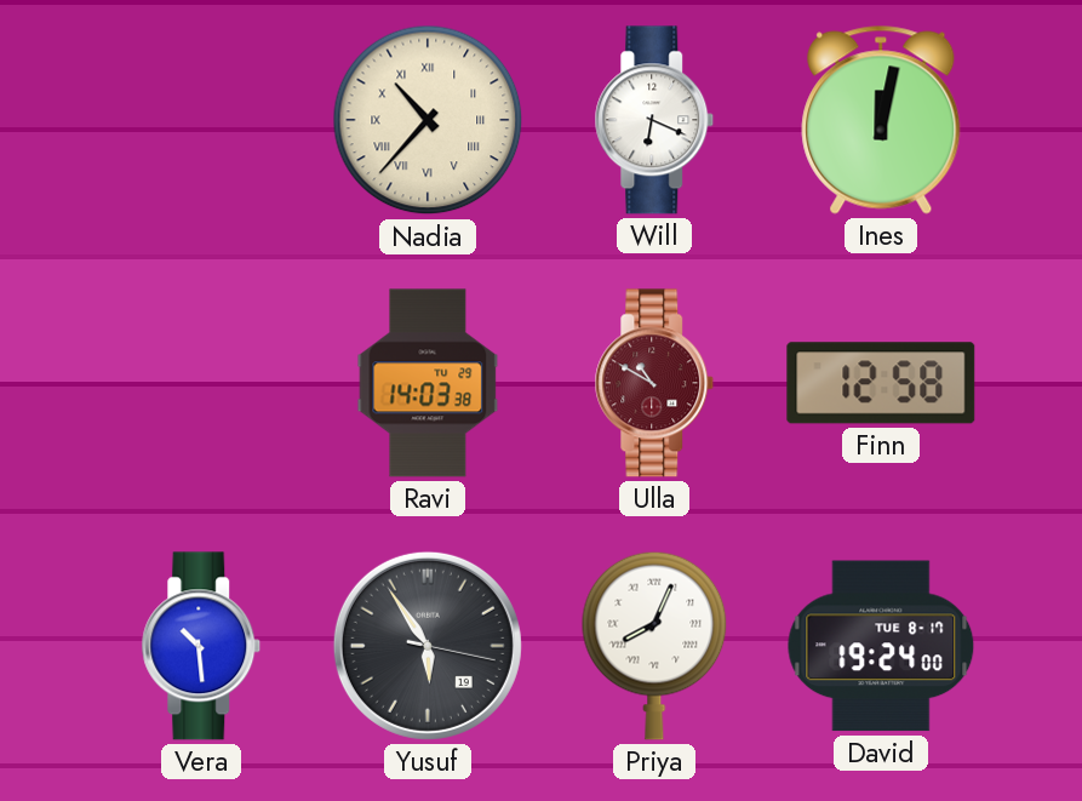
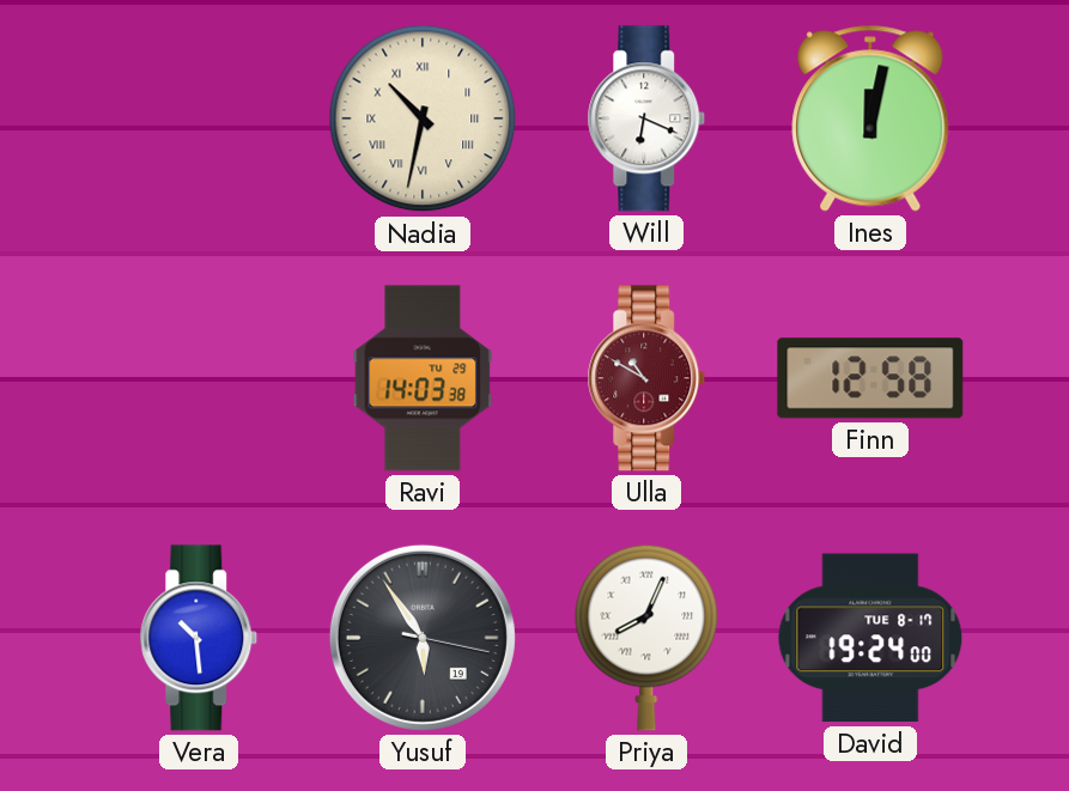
Nadia: 10:37 -> 10:32
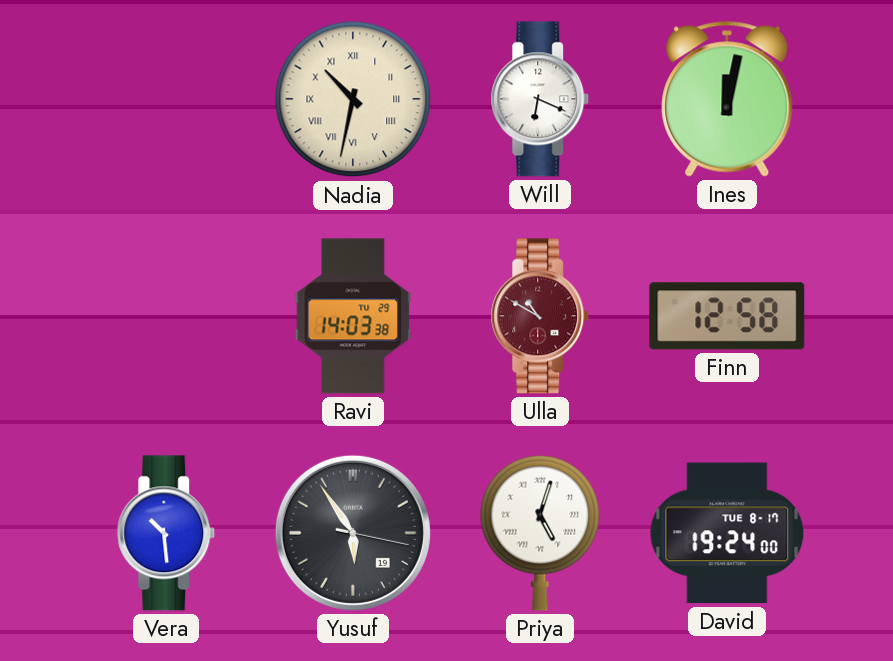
Priya: 8:04 -> 5:03
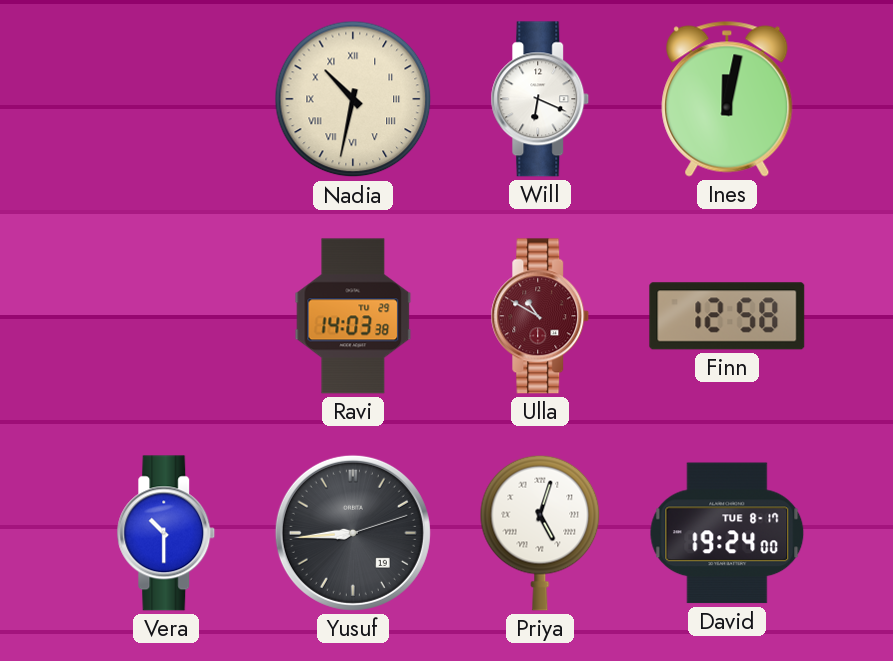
Vera: 10:29 -> 10:30
Yusuf: 5:54 -> 8:44
